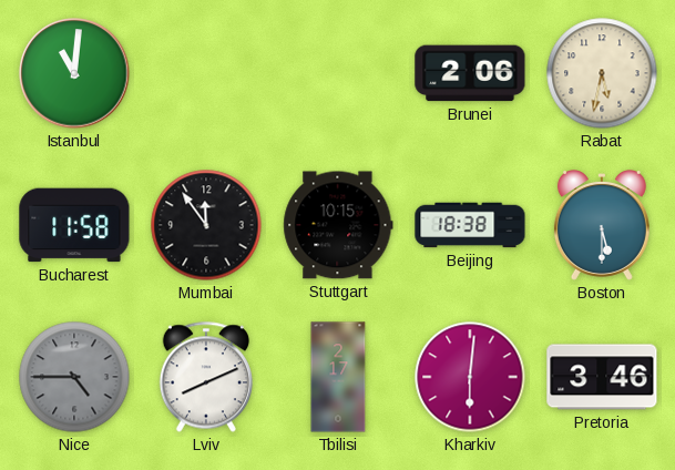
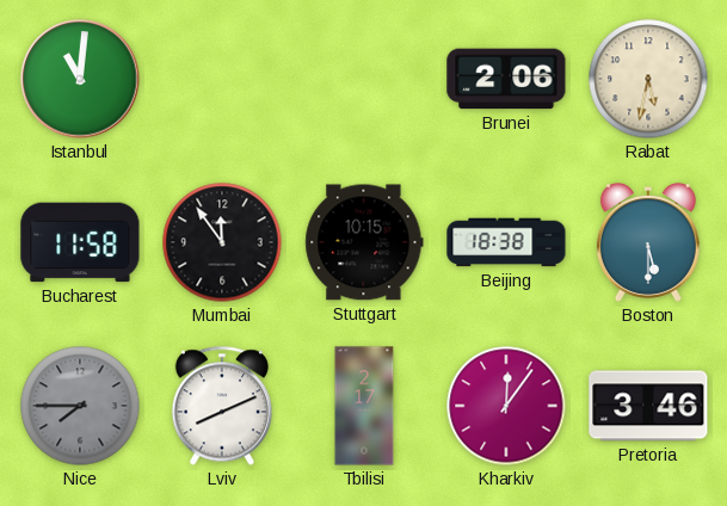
Nice: 4:45 -> 7:45
Kharkiv: 6:01 -> 12:06
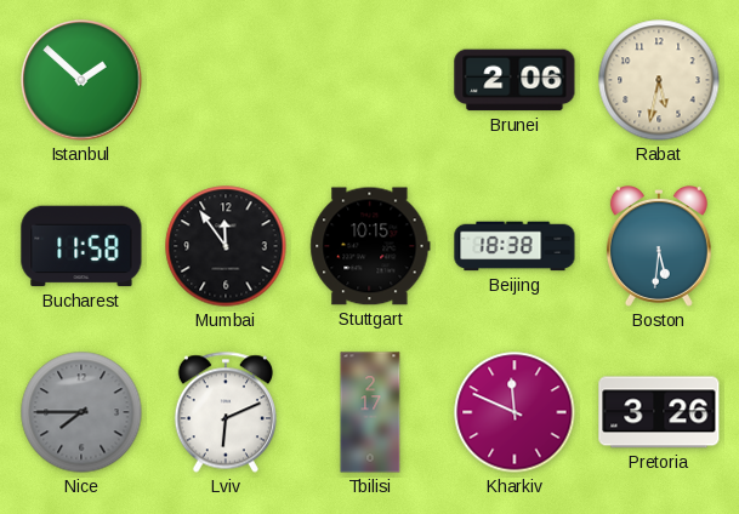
Istanbul: 11:01 -> 1:52
Boston: 5:30 -> 5:31
Lviv: 8:11 -> 6:11
Kharkiv: 12:06 -> 11:49
Pretoria: 3:46 -> 3:26
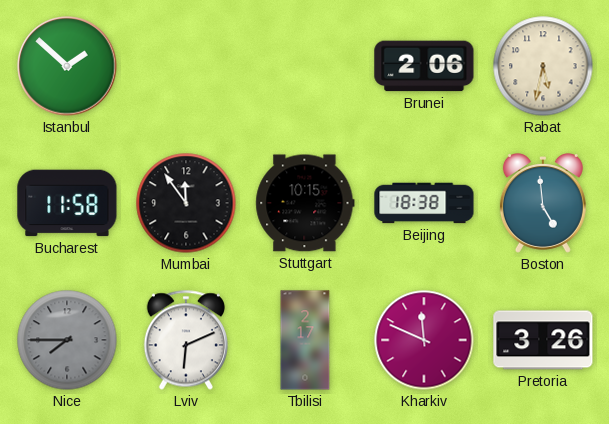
Boston: 5:31 -> 4:59
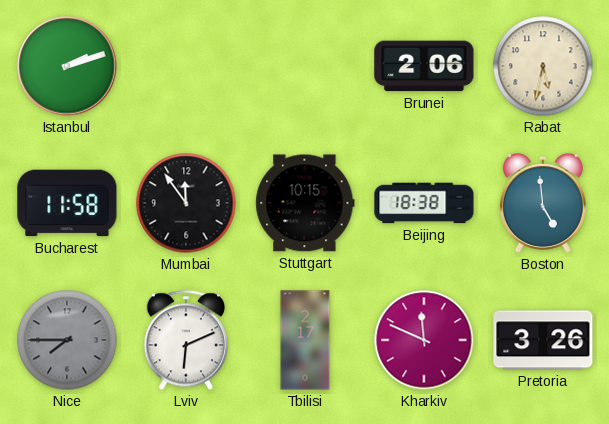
Istanbul: 1:52 -> 2:12
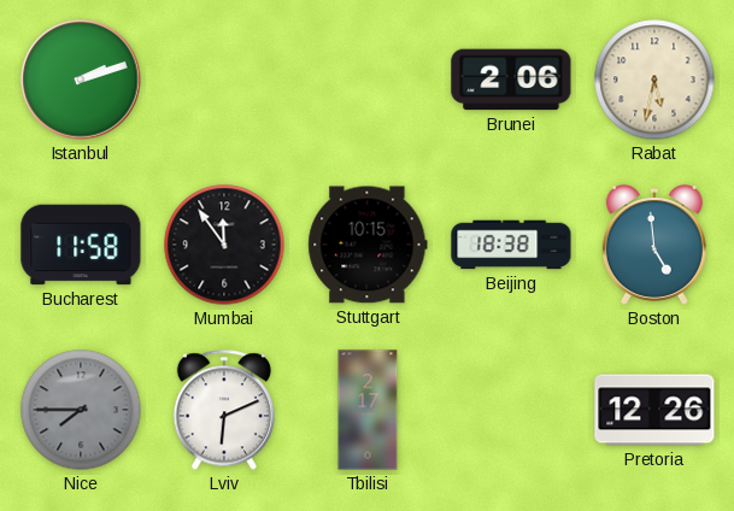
Kharkiv: 11:49 -> none
Pretoria: 3:26 -> 12:26
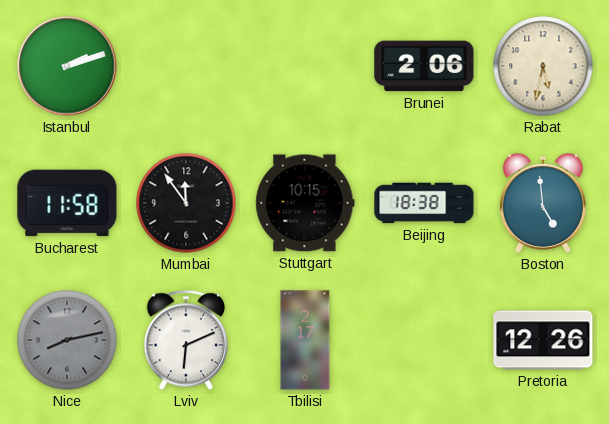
Nice: 7:45 -> 8:13
